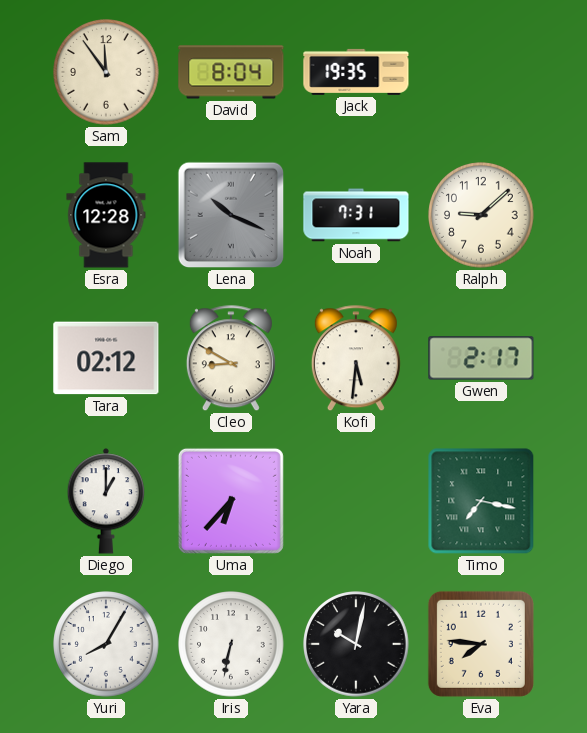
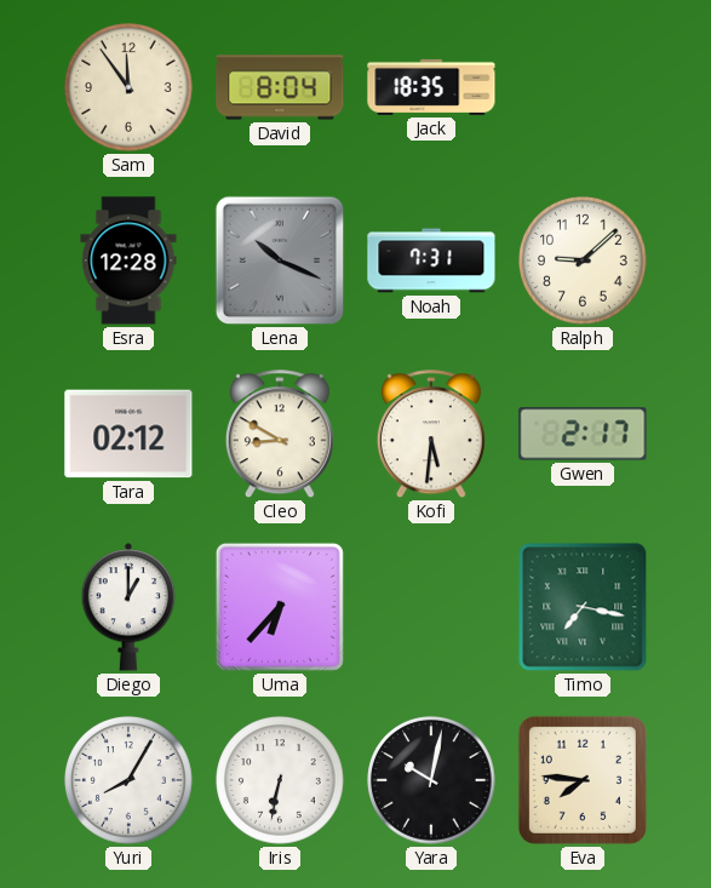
Jack: 19:35 -> 18:35
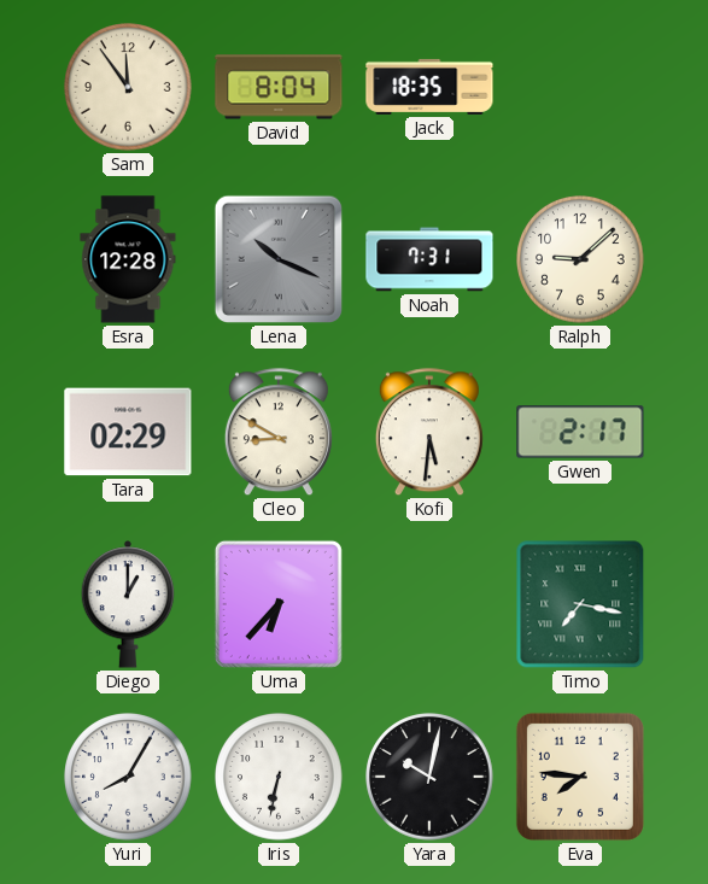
Tara: 02:12 -> 02:29
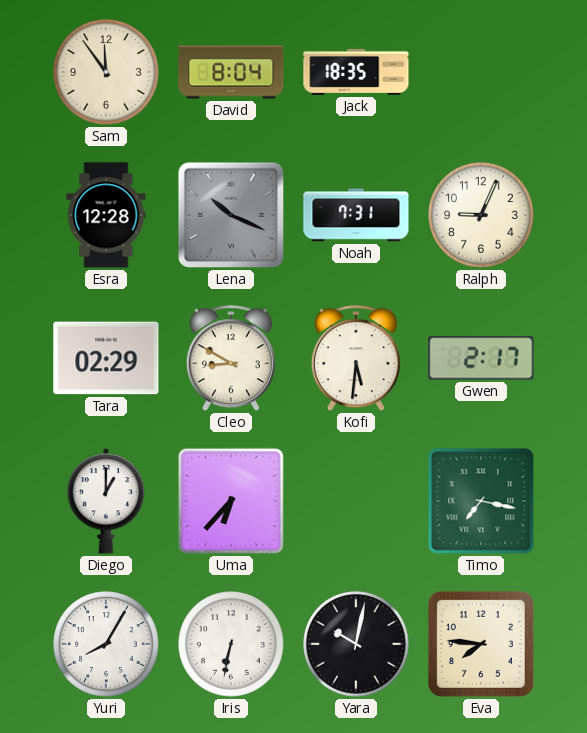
Ralph: 9:08 -> 9:04
